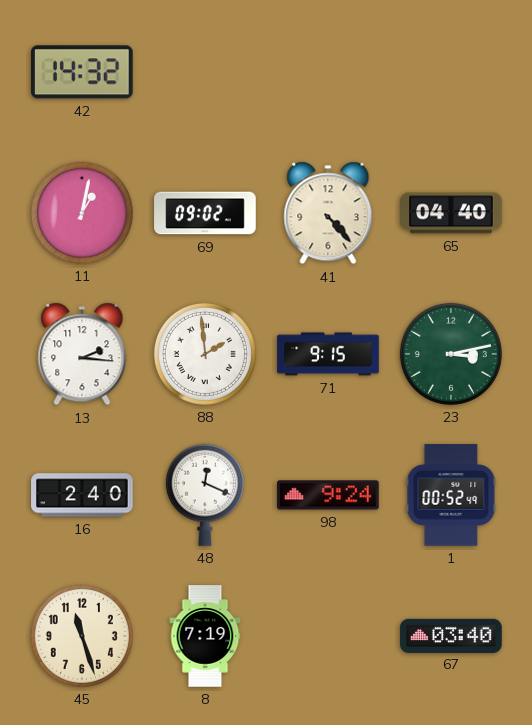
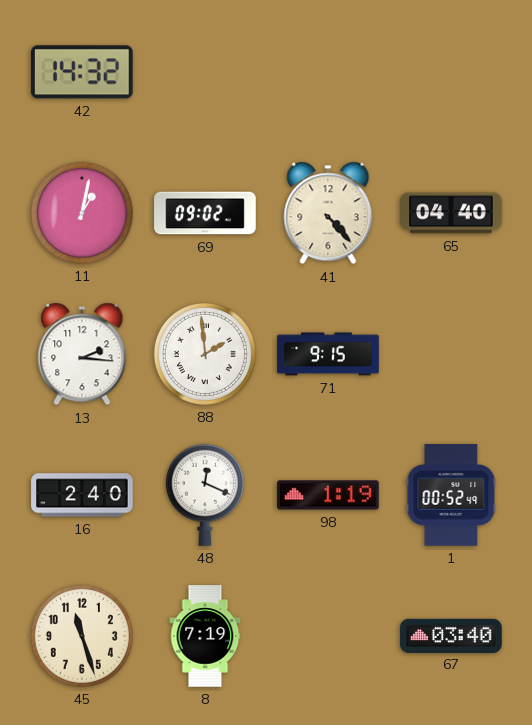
23: 3:13 -> none
98: 9:24 -> 1:19
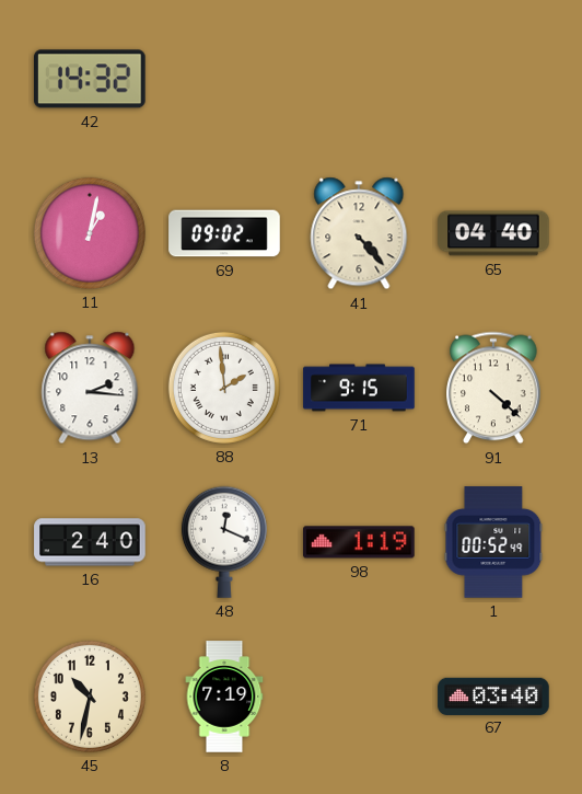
91: none -> 4:22
45: 11:27 -> 10:32
